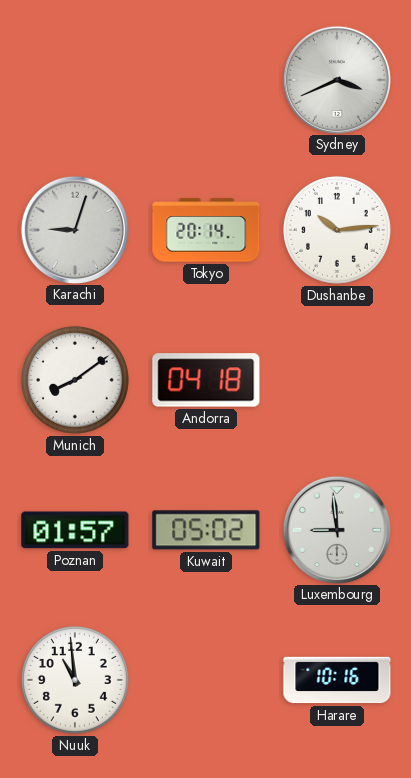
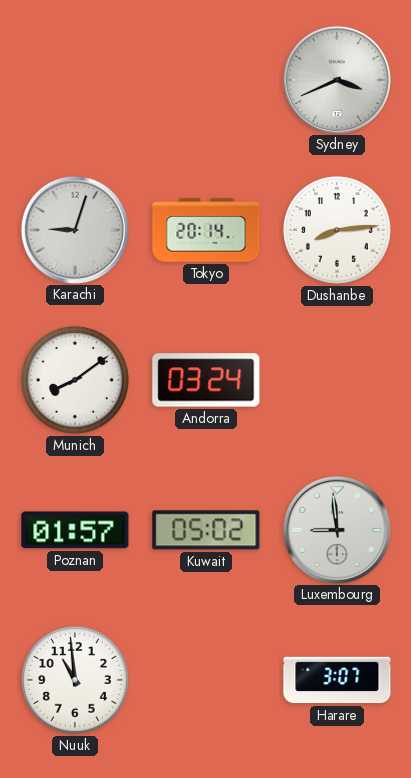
Dushanbe: 10:14 -> 8:14
Andorra: 04:18 -> 03:24
Harare: 10:16 -> 3:07
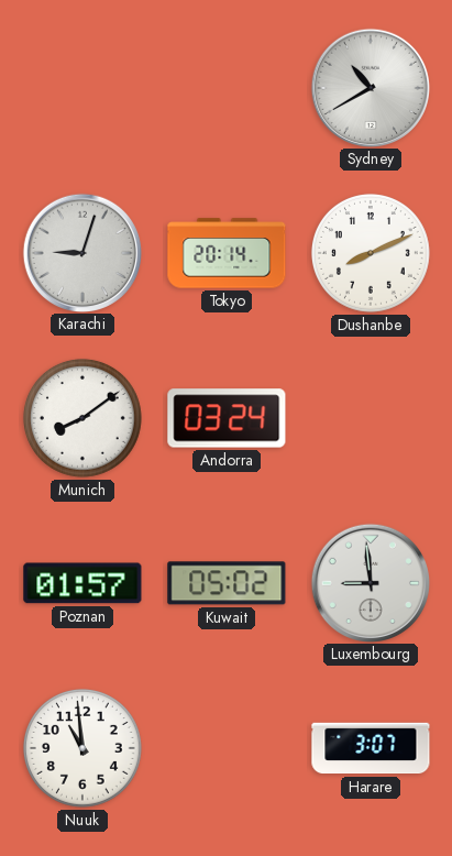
Sydney: 3:41 -> 10:40
Dushanbe: 8:14 -> 8:11
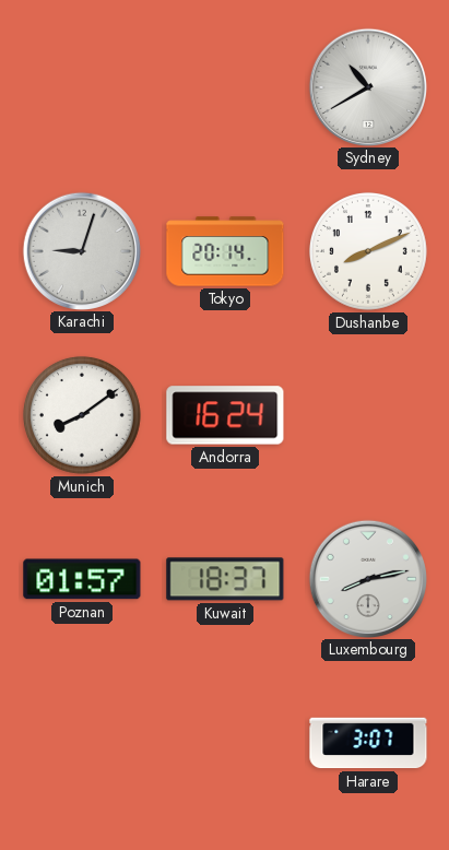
Andorra: 03:24 -> 16:24
Kuwait: 05:02 -> 18:37
Luxembourg: 8:59 -> 8:13
Nuuk: 10:59 -> none
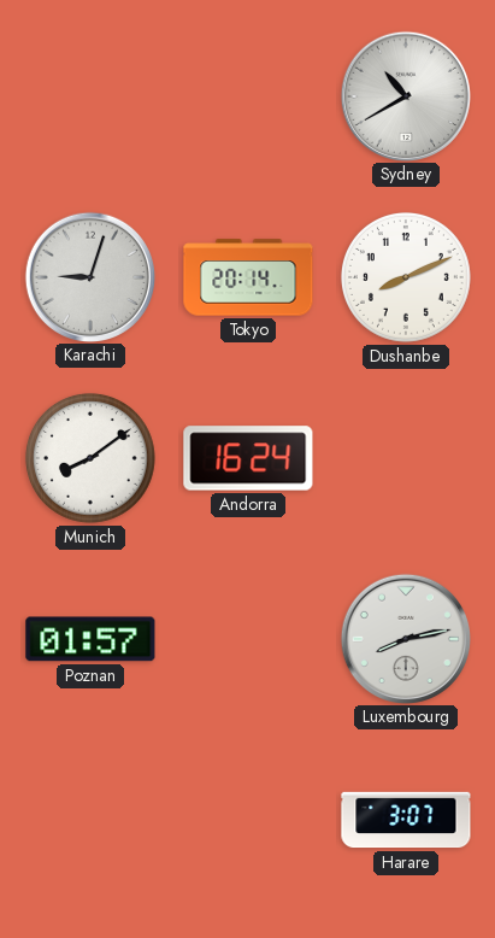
Kuwait: 18:37 -> none
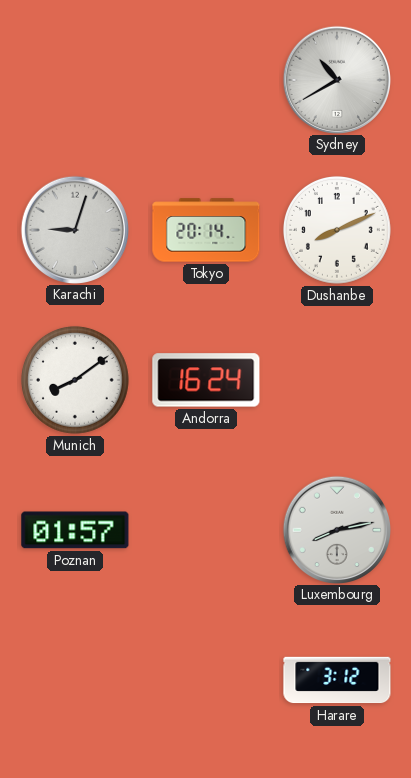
Harare: 3:07 -> 3:12
